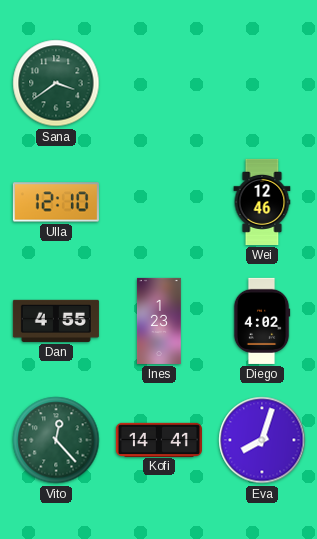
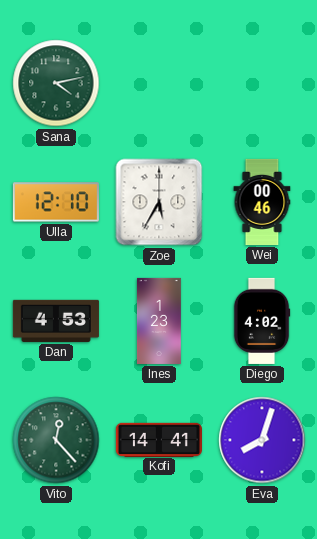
Sana: 3:39 -> 4:13
Zoe: none -> 5:35
Wei: 12:46 -> 00:46
Dan: 4:55 -> 4:53
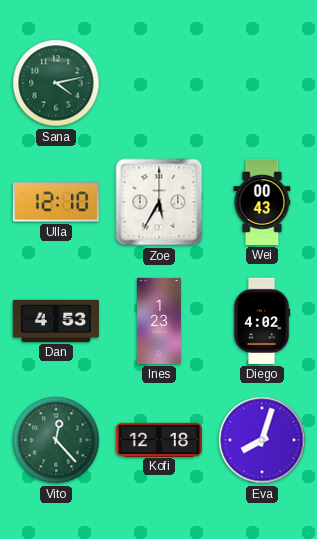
Wei: 00:46 -> 00:43
Kofi: 14:41 -> 12:18
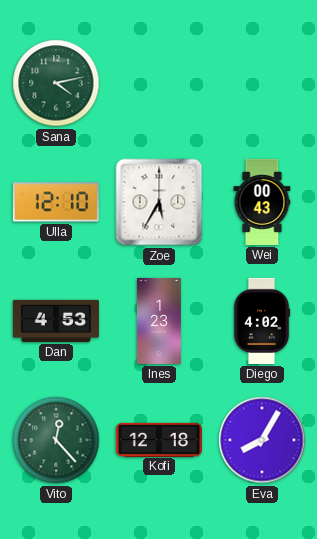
Eva: 8:03 -> 8:05
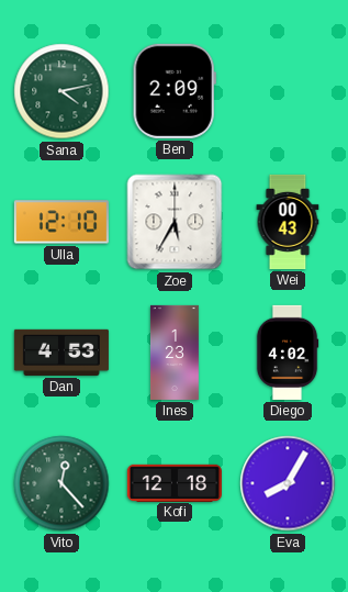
Ben: none -> 2:09
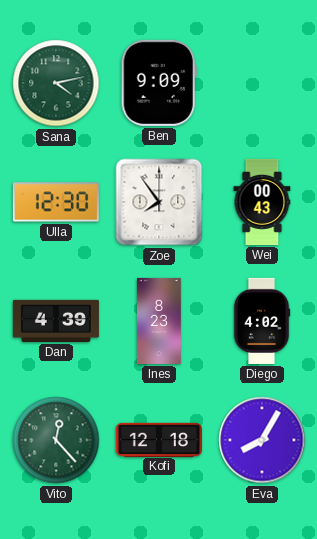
Ben: 2:09 -> 9:09
Ulla: 12:10 -> 12:30
Zoe: 5:35 -> 7:54
Dan: 4:53 -> 4:39
Ines: 1:23 -> 8:23
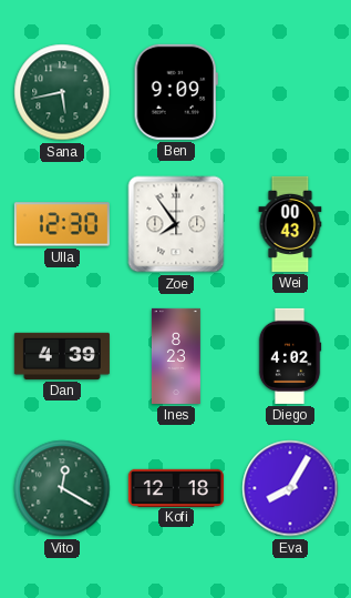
Sana: 4:13 -> 5:43
Vito: 12:23 -> 12:20
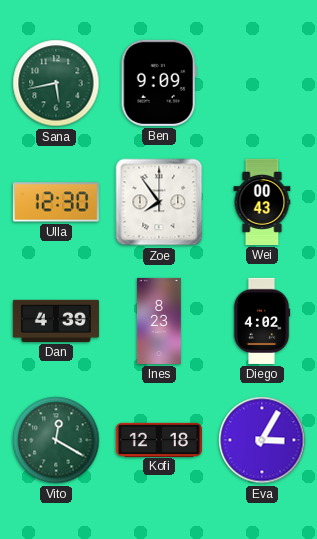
Eva: 8:05 -> 3:05
